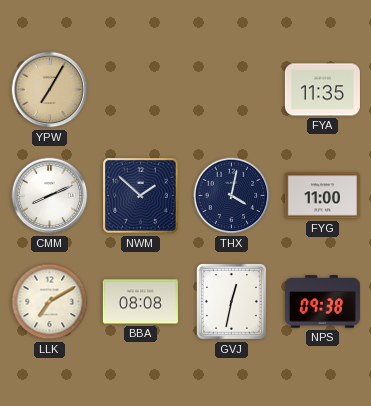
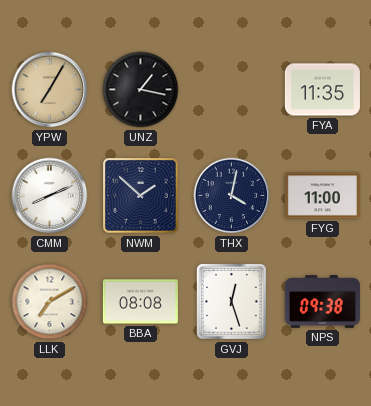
UNZ: none -> 1:17
GVJ: 12:32 -> 12:27
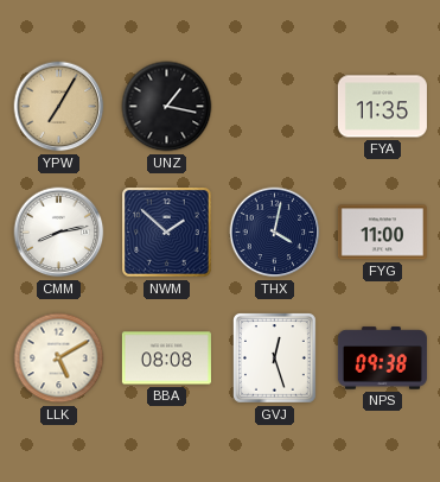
CMM: 8:11 -> 8:13
LLK: 7:10 -> 5:10
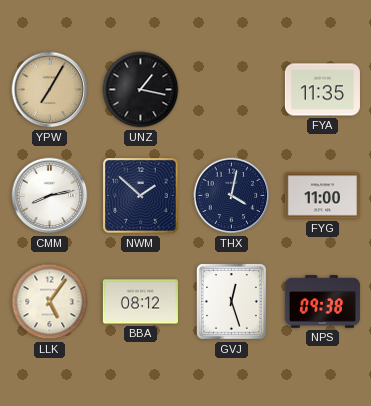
LLK: 5:10 -> 5:06
BBA: 08:08 -> 08:12
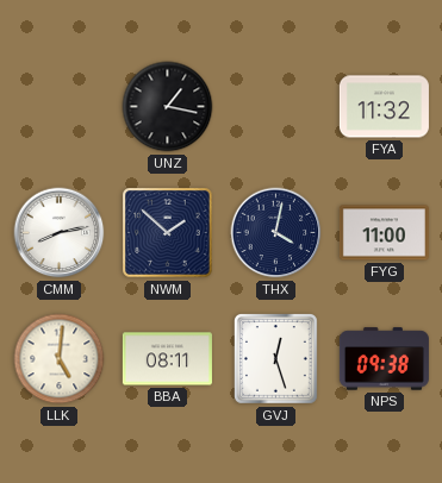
YPW: 7:05 -> none
FYA: 11:35 -> 11:32
LLK: 5:06 -> 5:01
BBA: 08:12 -> 08:11
